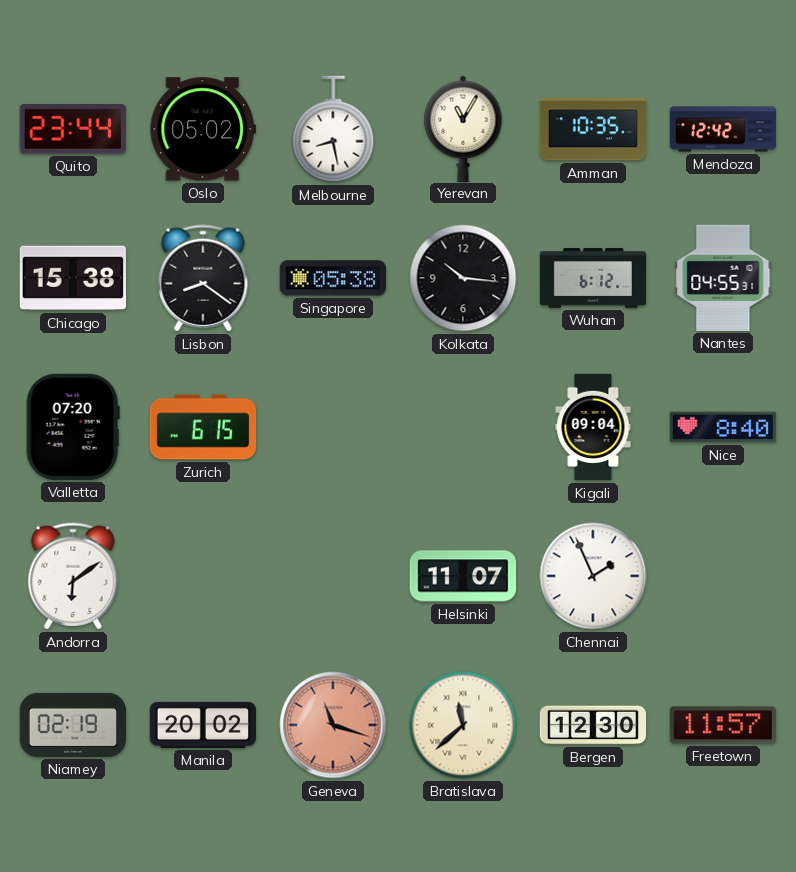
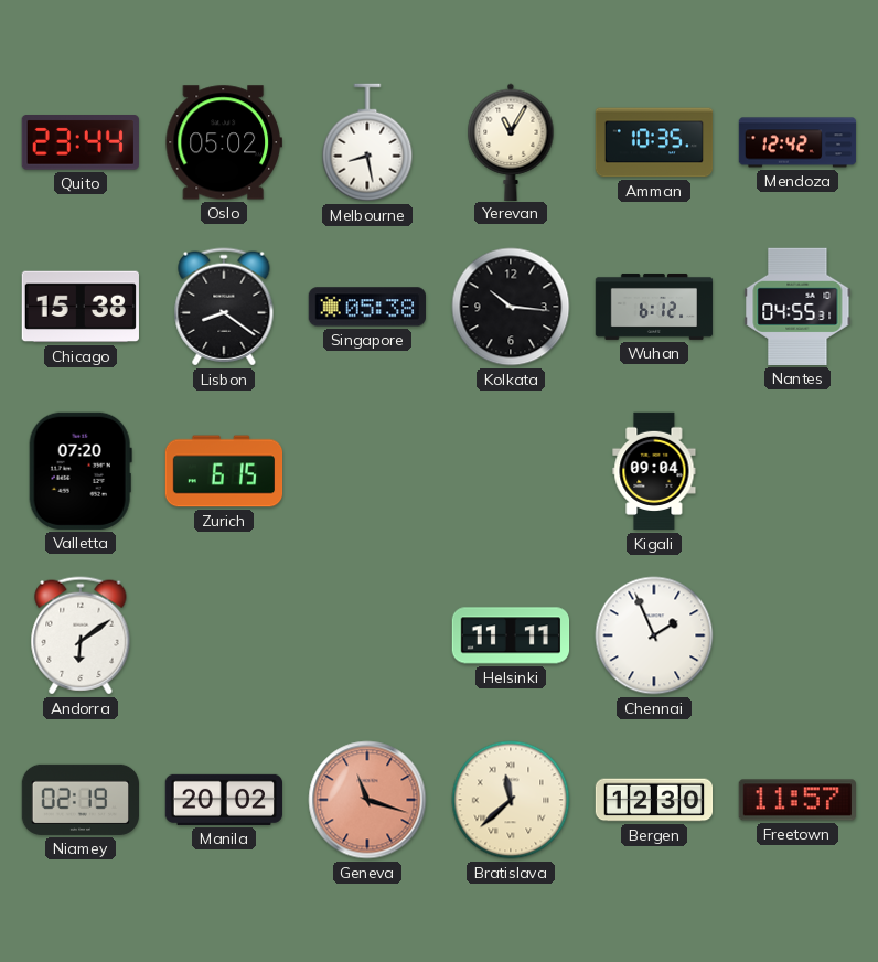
Nice: 8:40 -> none
Helsinki: 11:07 -> 11:11
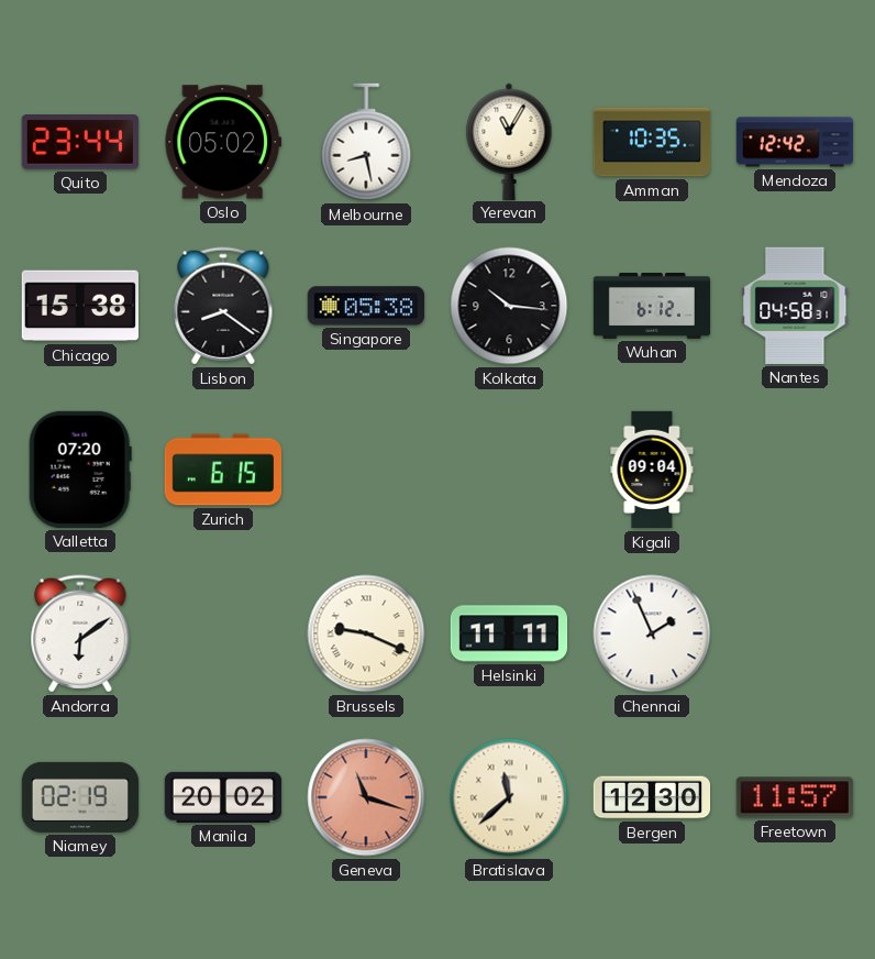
Nantes: 04:55 -> 04:58
Brussels: none -> 9:19
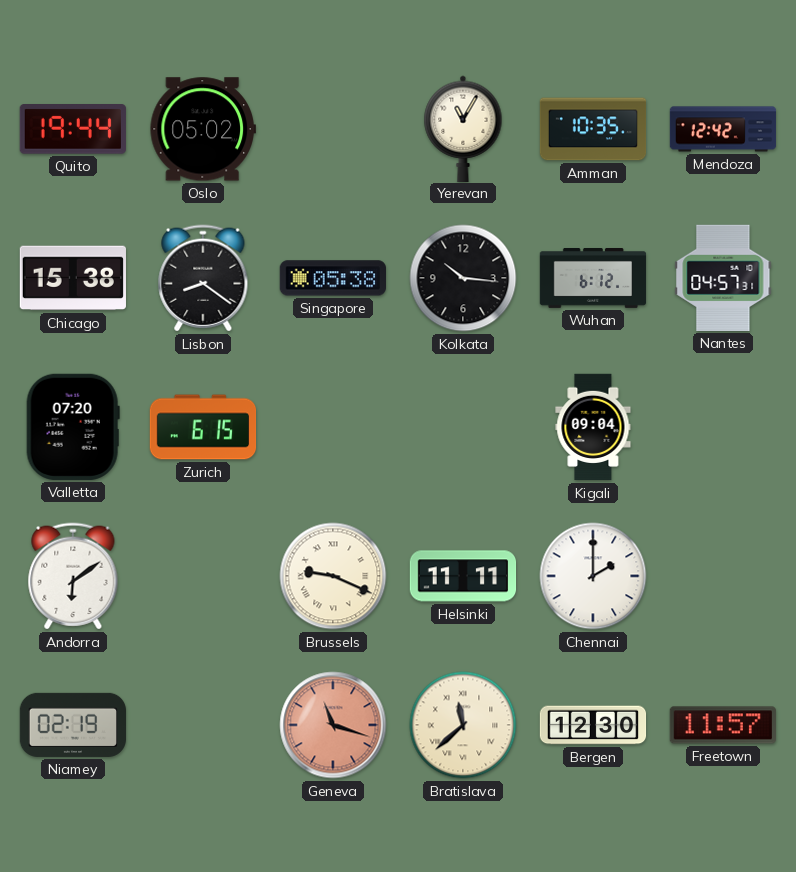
Quito: 23:44 -> 19:44
Melbourne: 8:28 -> none
Nantes: 04:58 -> 04:57
Chennai: 1:56 -> 2:00
Manila: 20:02 -> none
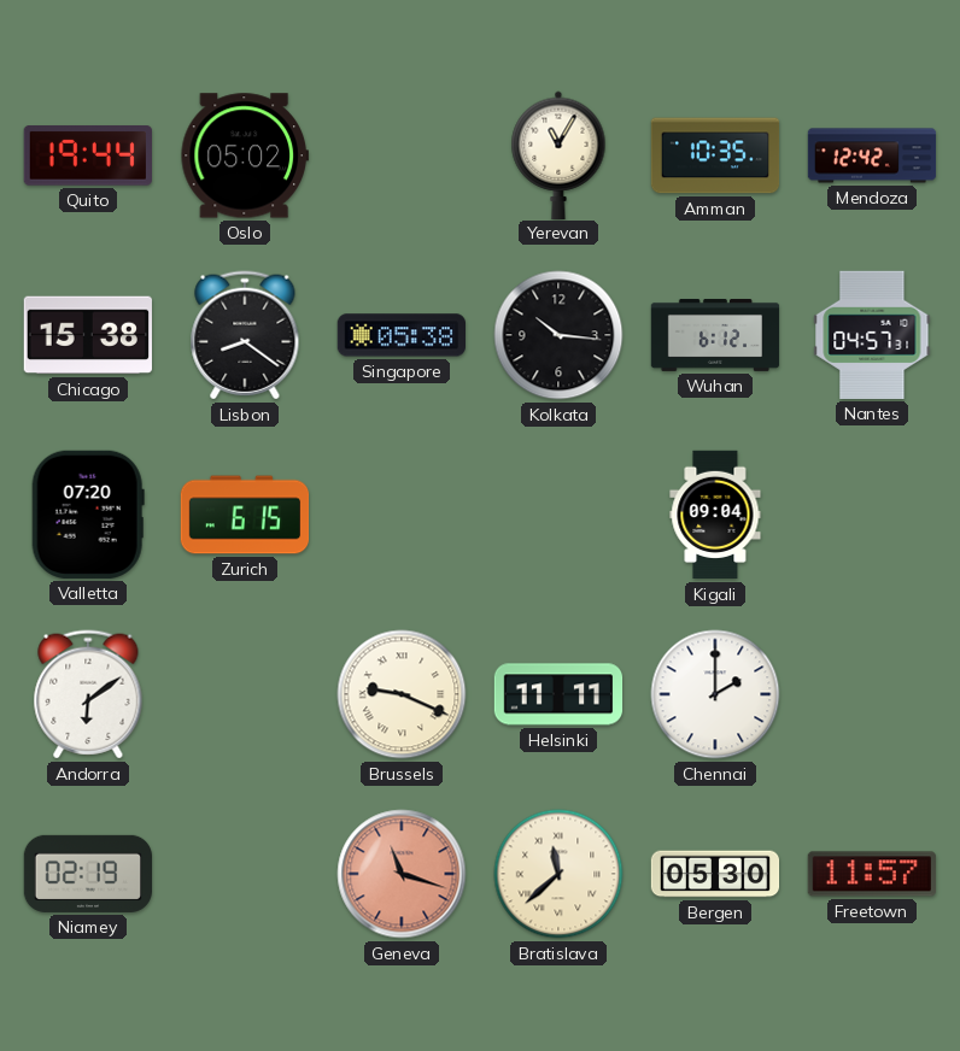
Bergen: 12:30 -> 05:30
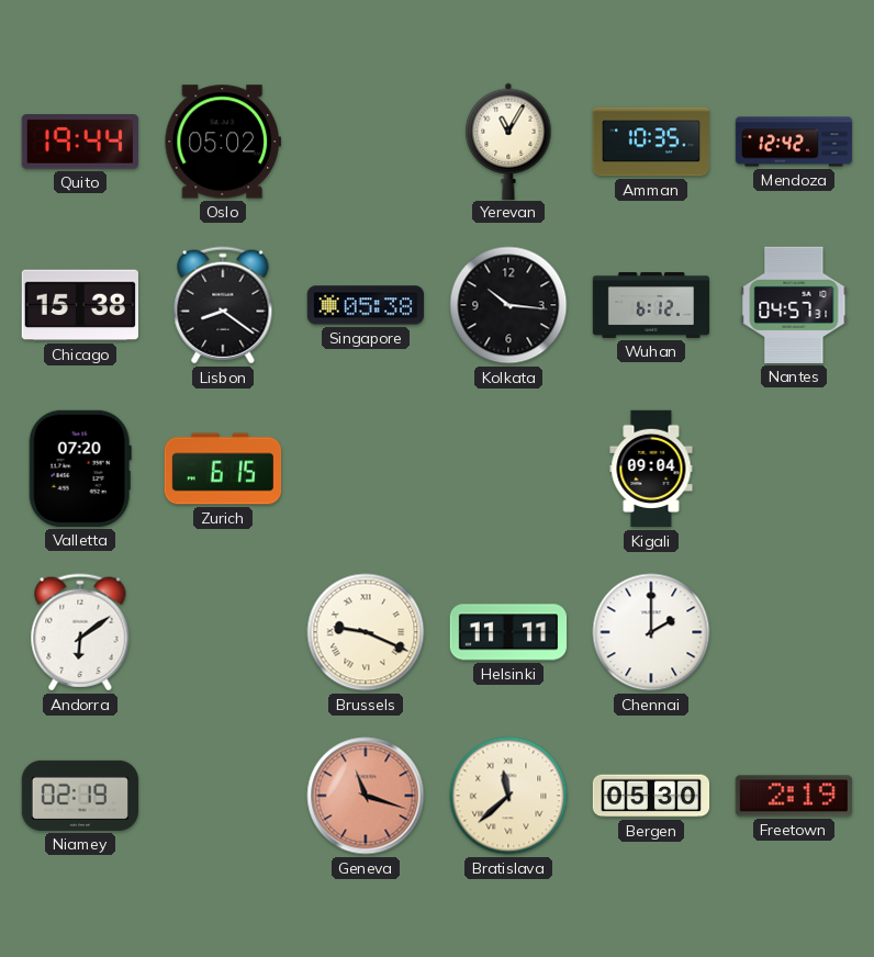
Freetown: 11:57 -> 2:19
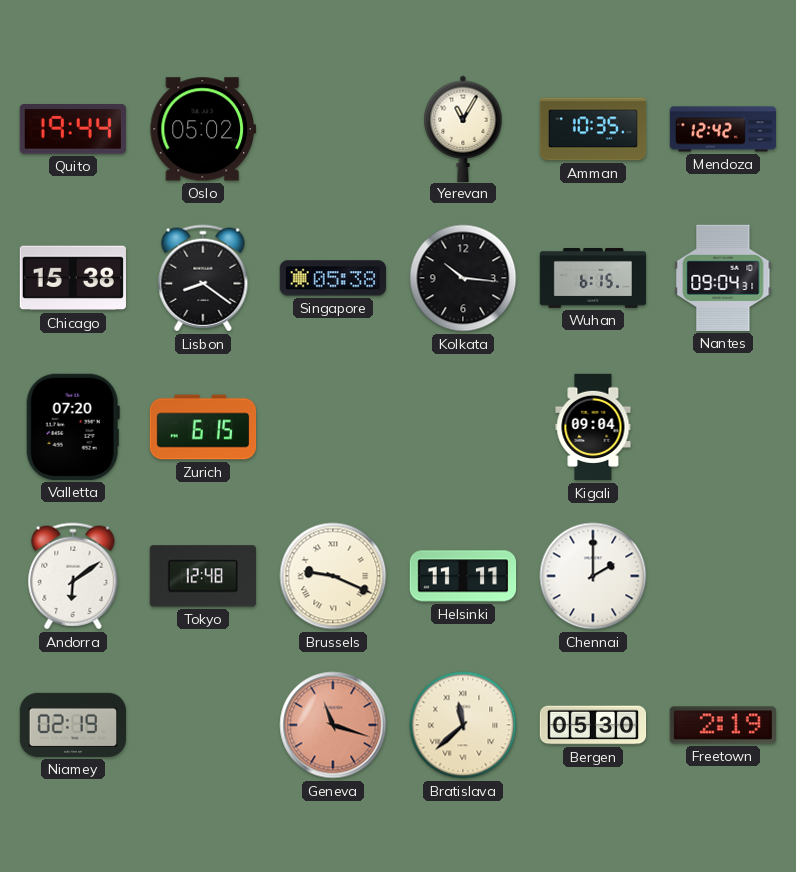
Wuhan: 6:12 -> 6:15
Nantes: 04:57 -> 09:04
Tokyo: none -> 12:48
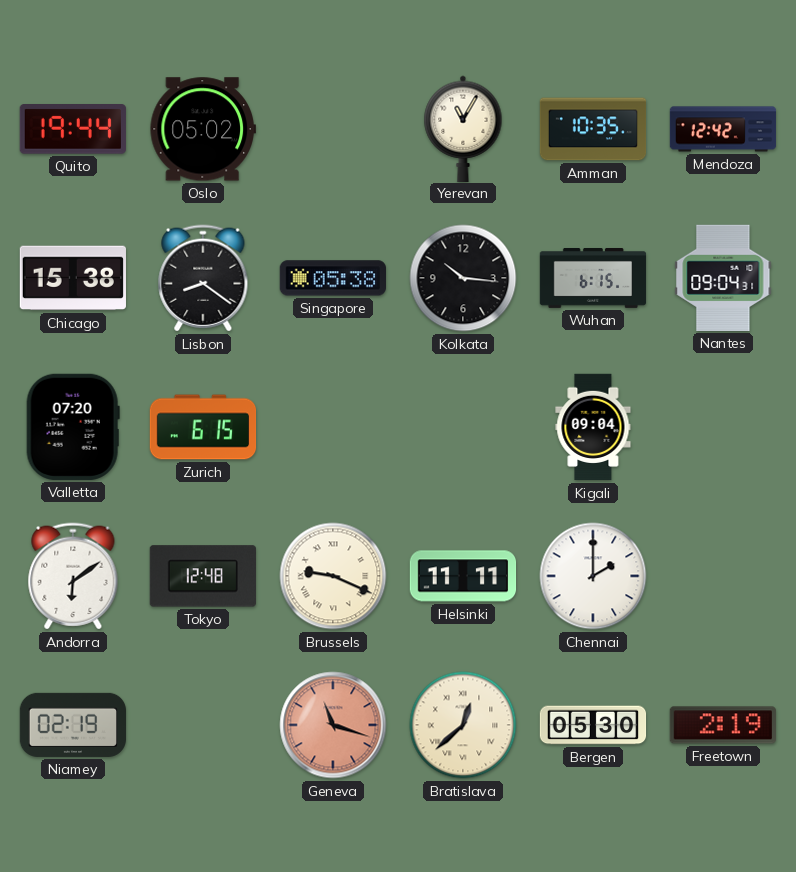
Bratislava: 11:38 -> 12:38
